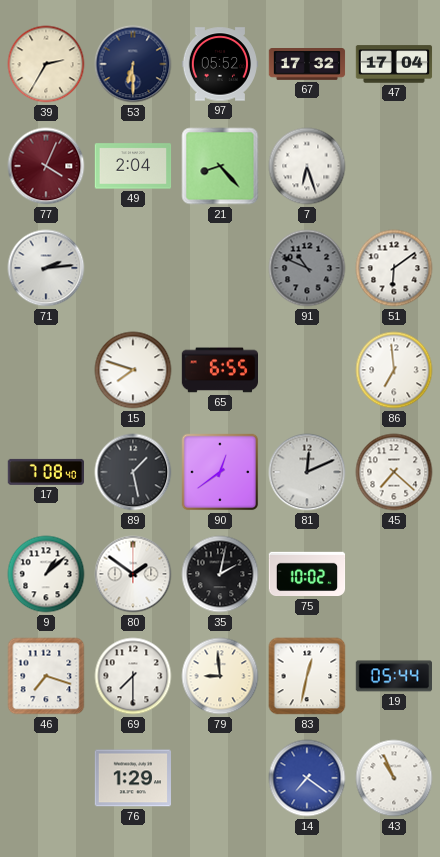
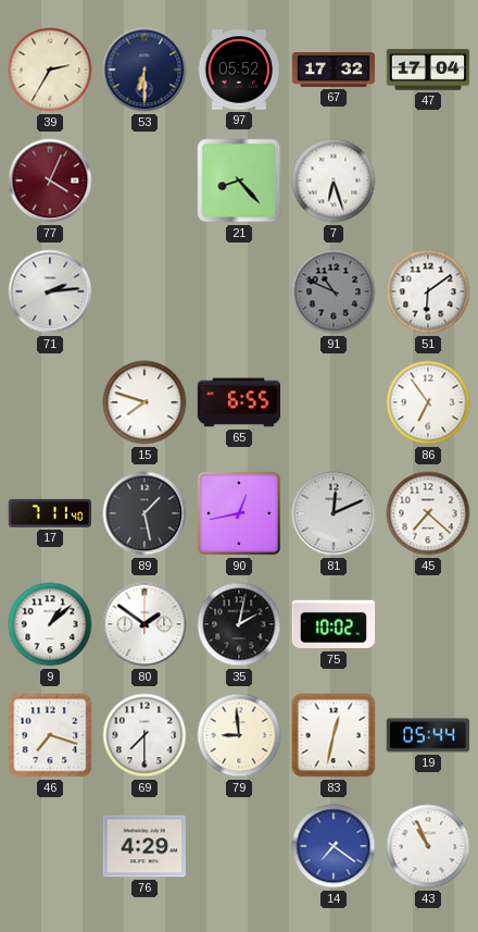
49: 2:04 -> none
86: 6:59 -> 6:54
17: 7:08 -> 7:11
90: 12:39 -> 12:43
76: 1:29 -> 4:29
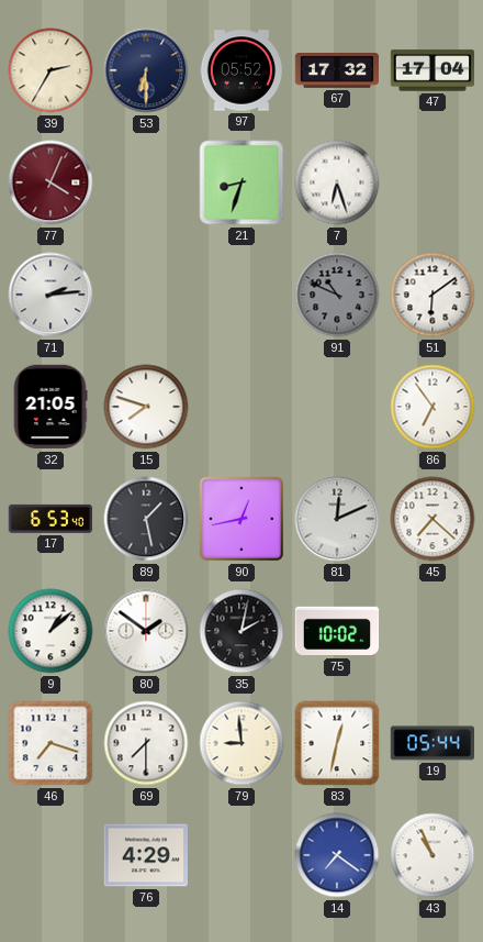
21: 8:23 -> 8:33
32: none -> 21:05
65: 6:55 -> none
17: 7:11 -> 6:53
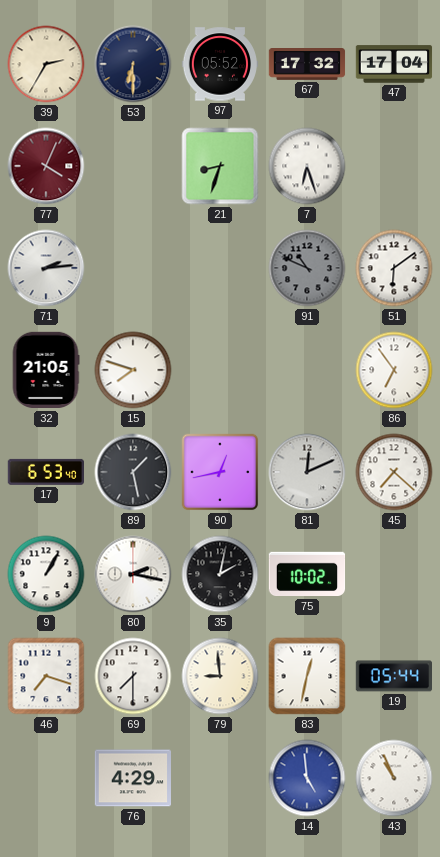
9: 1:08 -> 1:05
80: 1:51 -> 2:17
14: 7:21 -> 4:59
